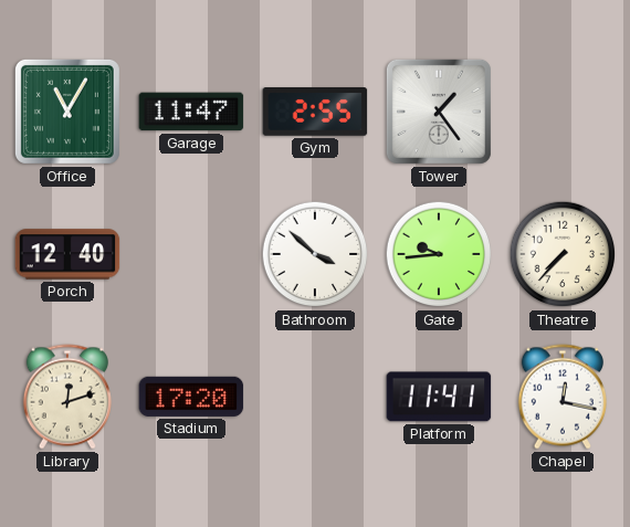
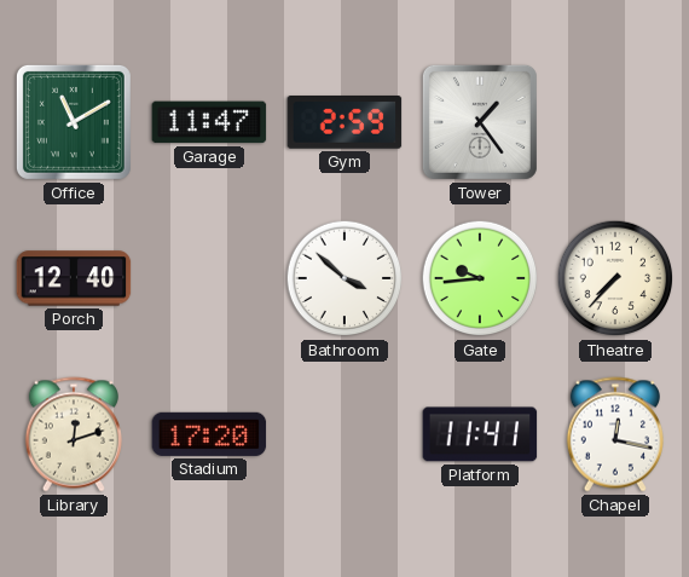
Office: 11:05 -> 11:10
Gym: 2:55 -> 2:59
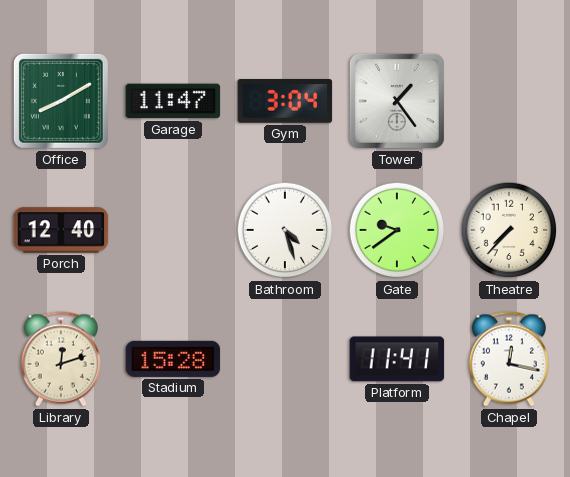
Office: 11:10 -> 8:10
Gym: 2:59 -> 3:04
Bathroom: 3:52 -> 4:27
Gate: 9:44 -> 9:39
Stadium: 17:20 -> 15:28
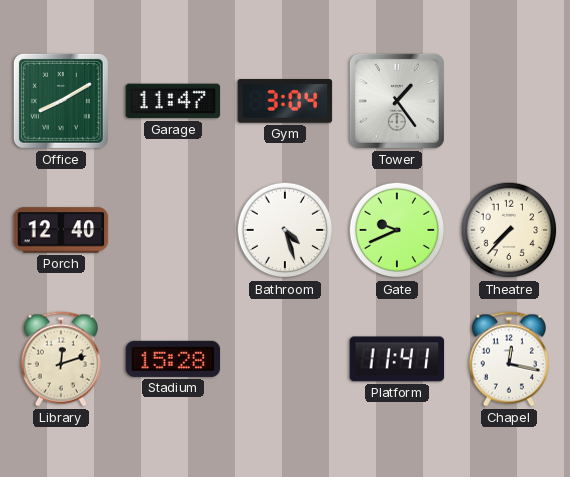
Gate: 9:39 -> 9:41
